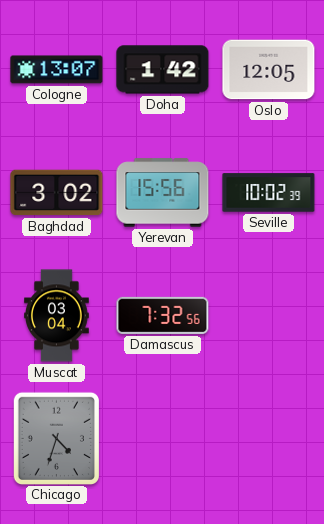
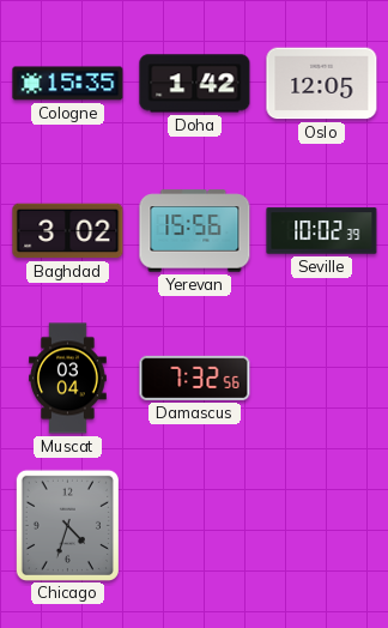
Cologne: 13:07 -> 15:35
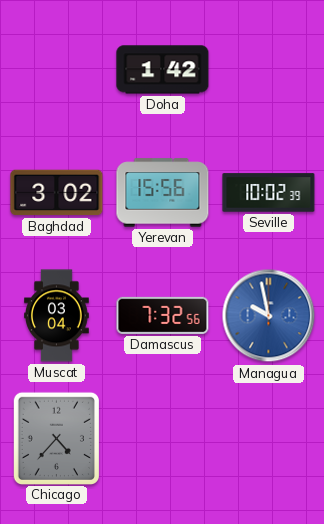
Cologne: 15:35 -> none
Oslo: 12:05 -> none
Managua: none -> 9:58
Chicago: 4:33 -> 4:37
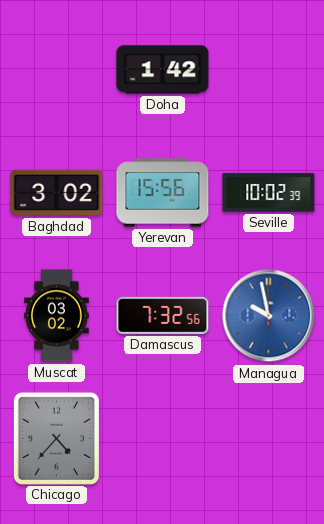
Muscat: 03:04 -> 03:02
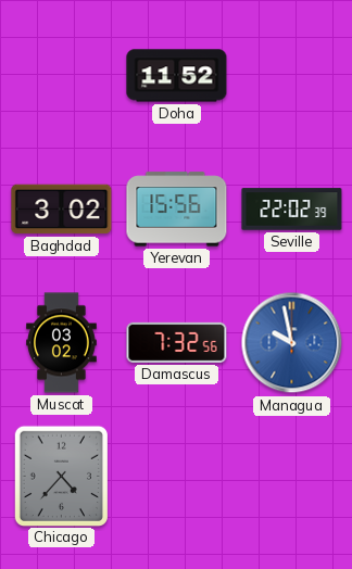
Doha: 1:42 -> 11:52
Seville: 10:02 -> 22:02
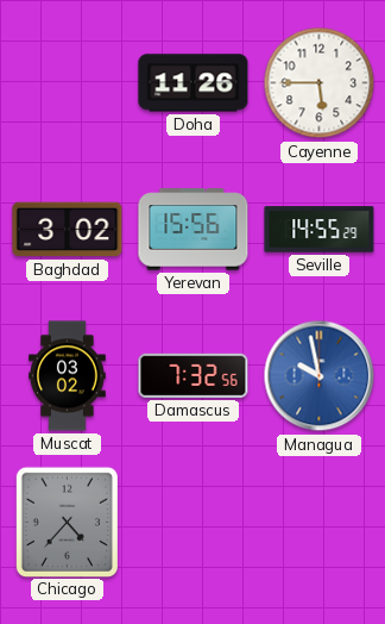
Doha: 11:52 -> 11:26
Cayenne: none -> 5:45
Seville: 22:02 -> 14:55
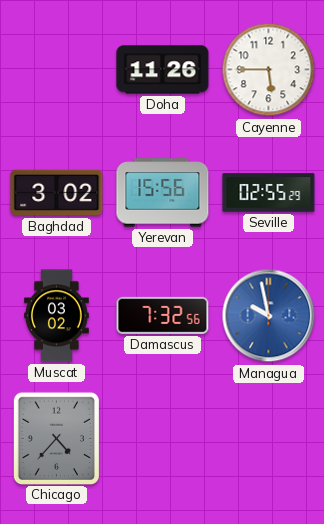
Seville: 14:55 -> 02:55
